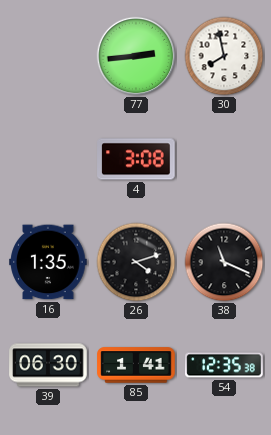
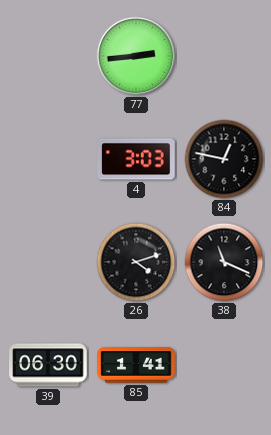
30: 7:58 -> none
4: 3:08 -> 3:03
84: none -> 12:47
16: 1:35 -> none
54: 12:35 -> none
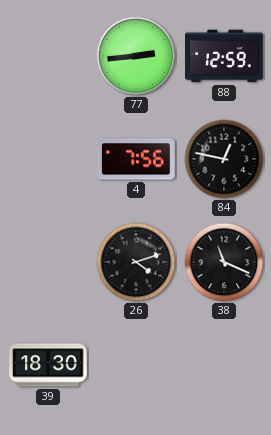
88: none -> 12:59
4: 3:03 -> 7:56
39: 06:30 -> 18:30
85: 1:41 -> none
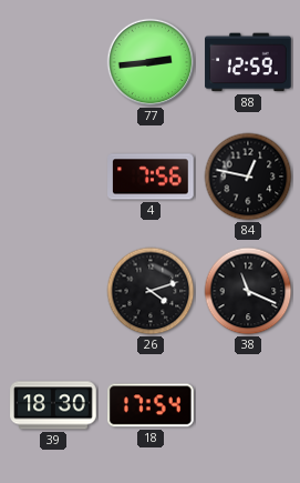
18: none -> 17:54
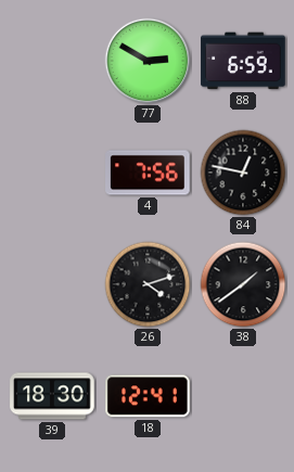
77: 2:44 -> 2:50
88: 12:59 -> 6:59
38: 11:19 -> 1:39
18: 17:54 -> 12:41
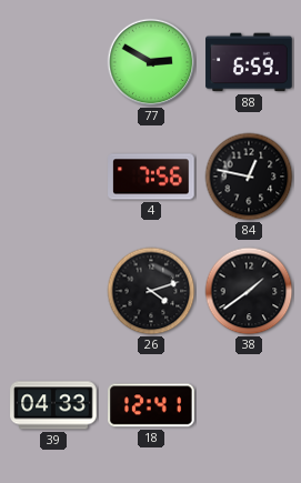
39: 18:30 -> 04:33
